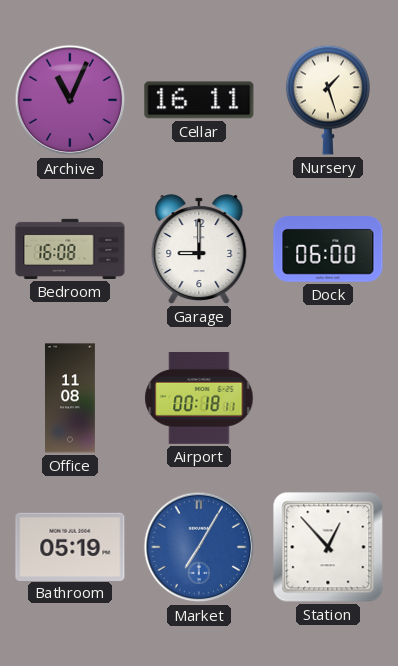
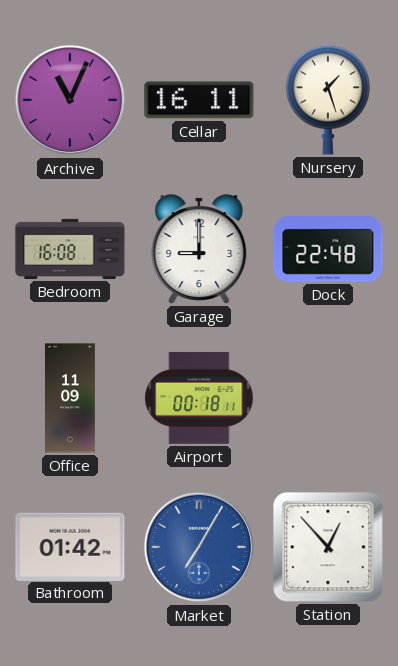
Dock: 06:00 -> 22:48
Office: 11:08 -> 11:09
Bathroom: 05:19 -> 01:42
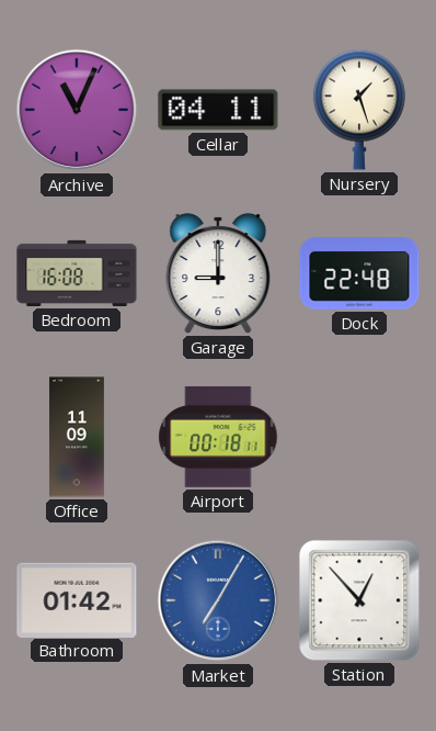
Cellar: 16:11 -> 04:11
